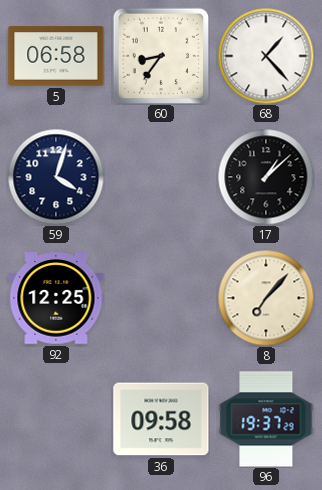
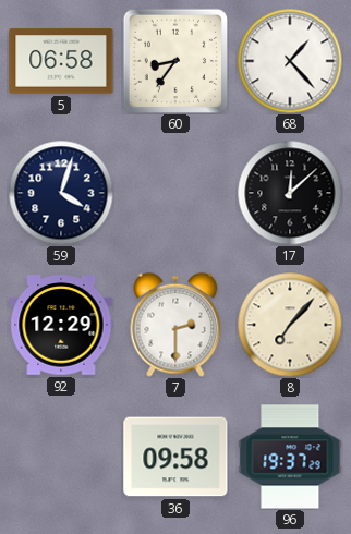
17: 1:08 -> 12:08
92: 12:25 -> 12:29
7: none -> 2:30
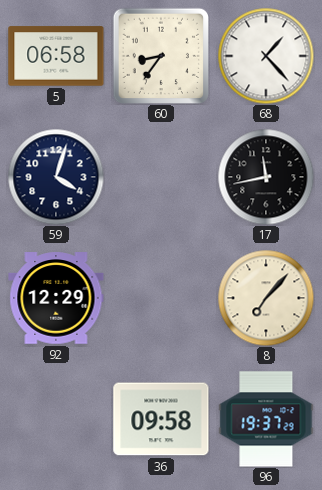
17: 12:08 -> 11:43
7: 2:30 -> none
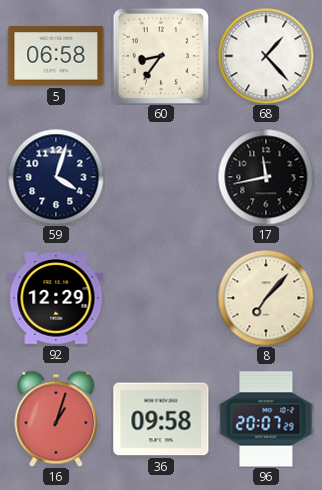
16: none -> 1:03
96: 19:37 -> 20:07
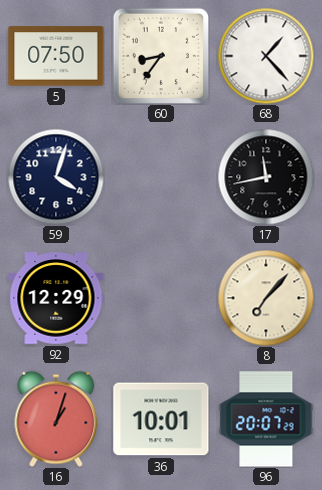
5: 06:58 -> 07:50
36: 09:58 -> 10:01
